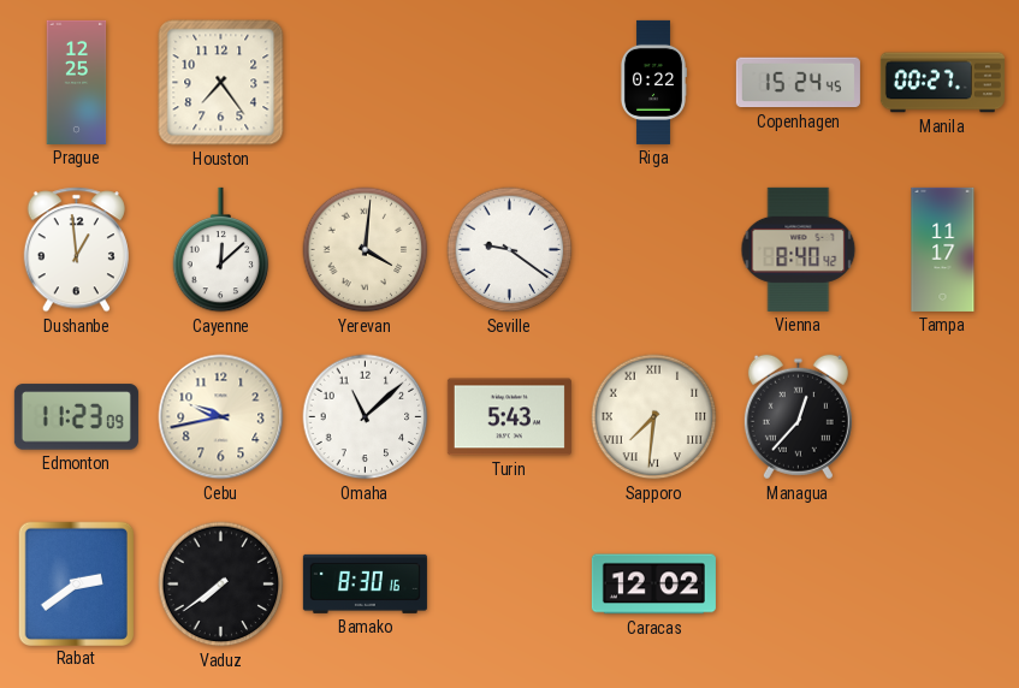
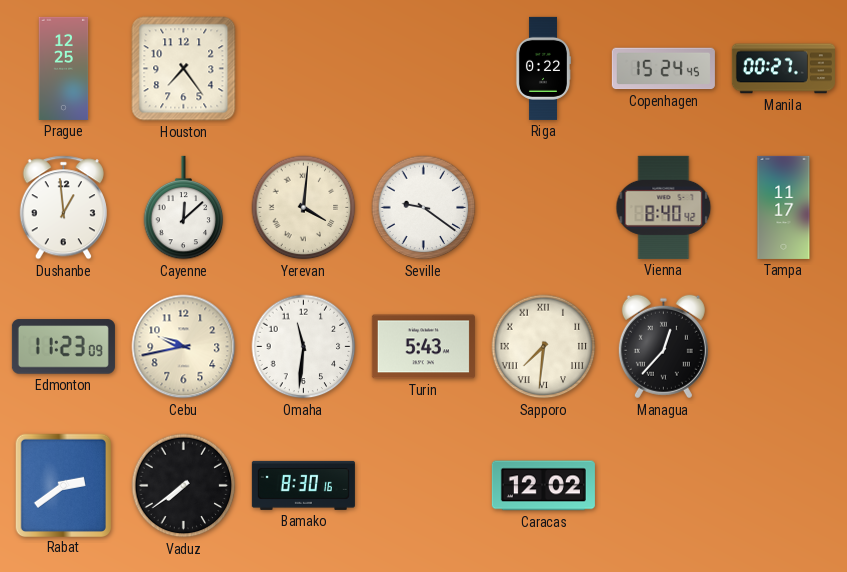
Omaha: 11:08 -> 11:31
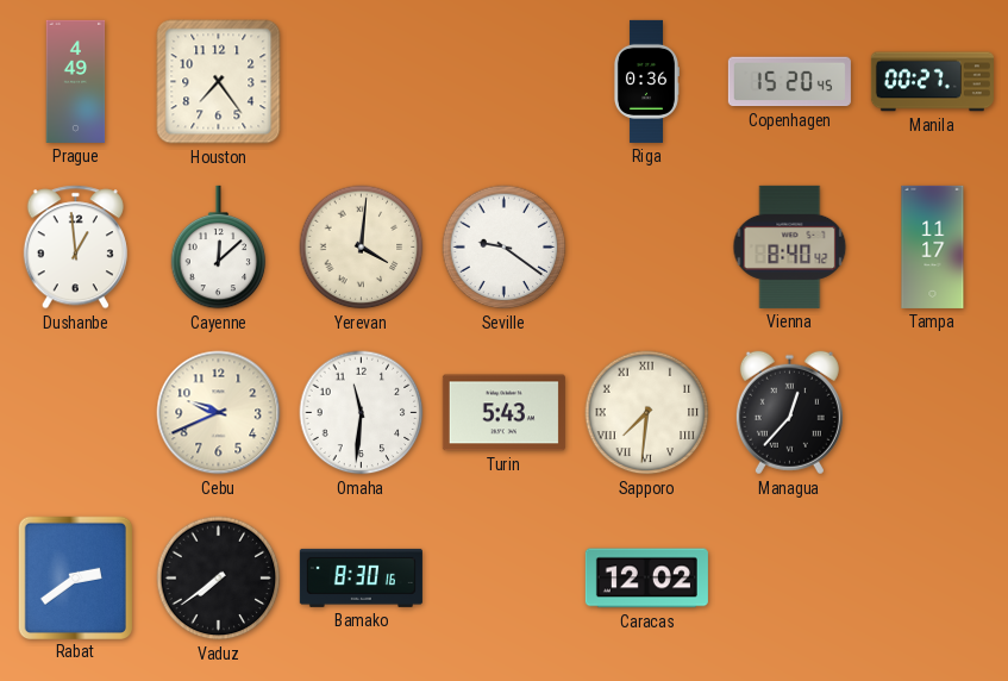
Prague: 12:25 -> 4:49
Riga: 0:22 -> 0:36
Copenhagen: 15:24 -> 15:20
Edmonton: 11:23 -> none
Cebu: 9:43 -> 9:41
